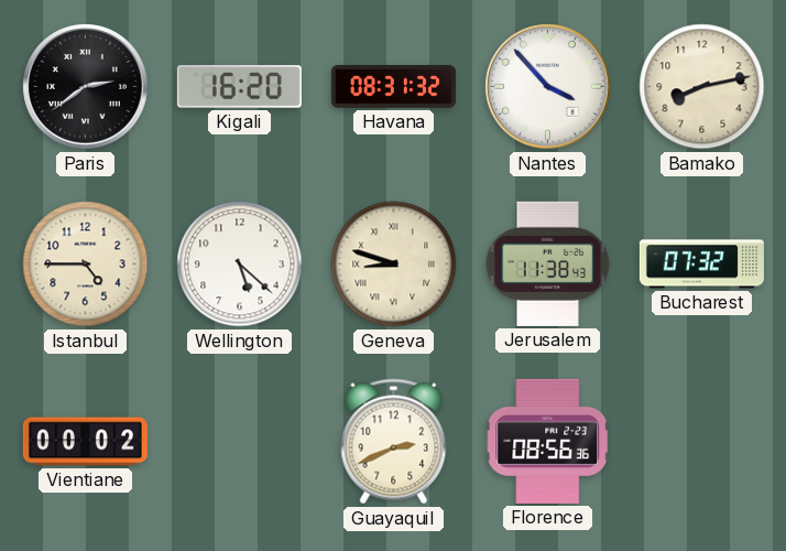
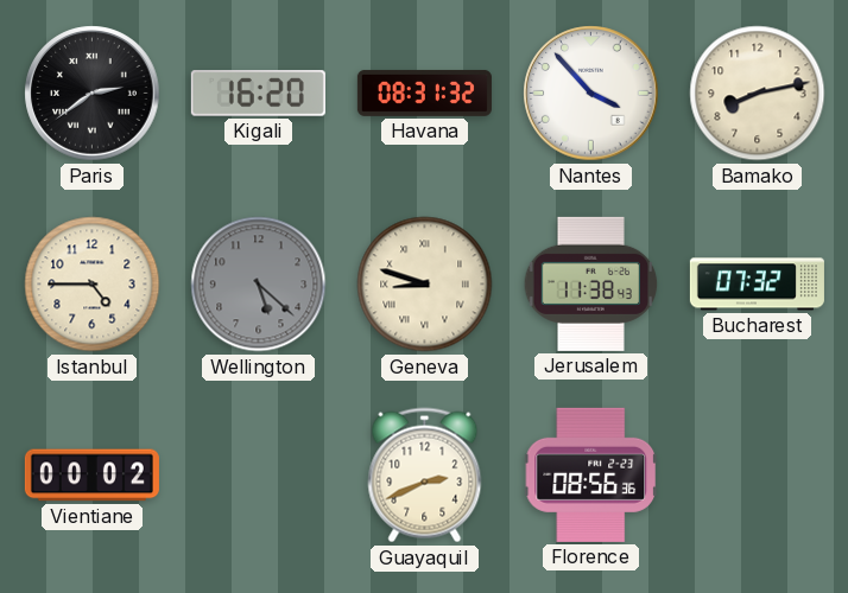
Wellington dial: white -> grey
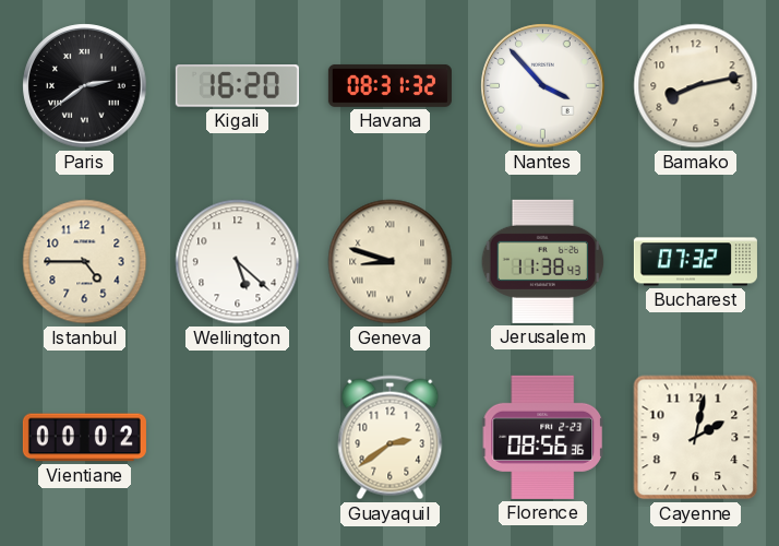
Wellington dial: grey -> white
Guayaquil: 2:41 -> 2:39
Cayenne: none -> 2:02
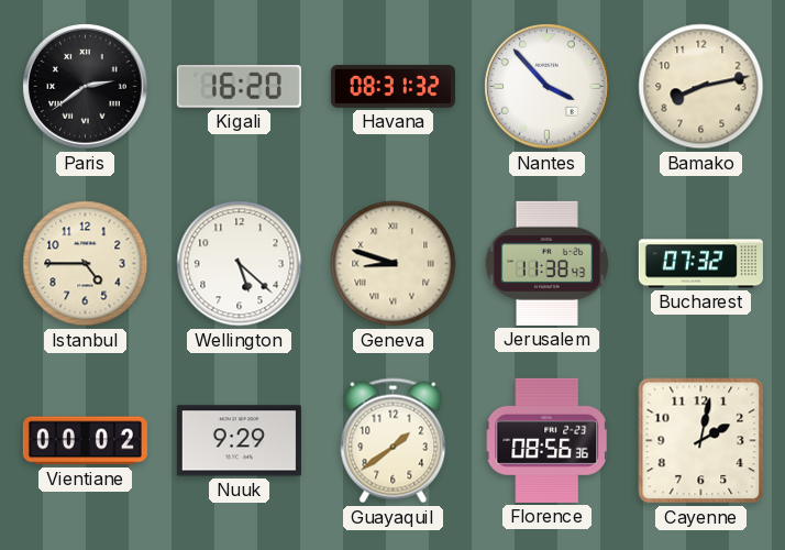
Nuuk: none -> 9:29
Guayaquil: 2:39 -> 1:39
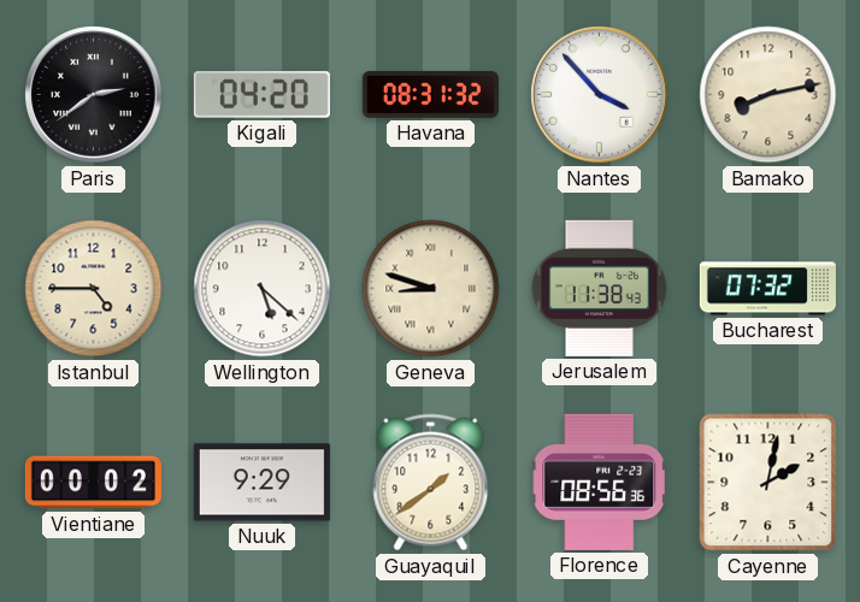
Kigali: 16:20 -> 04:20
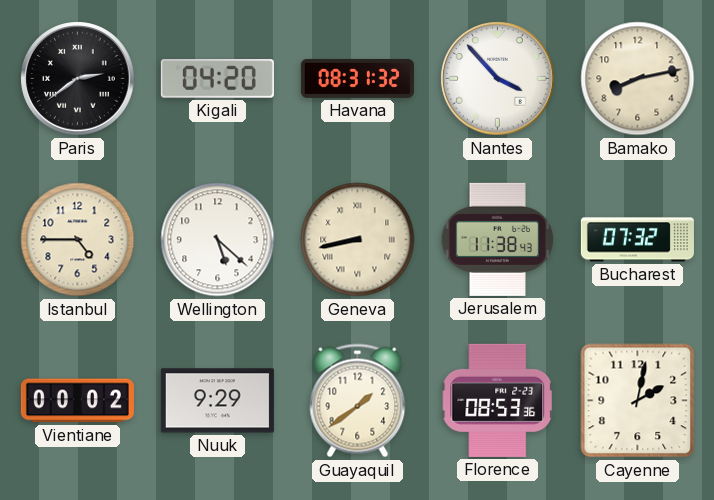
Geneva: 8:48 -> 8:43
Florence: 08:56 -> 08:53
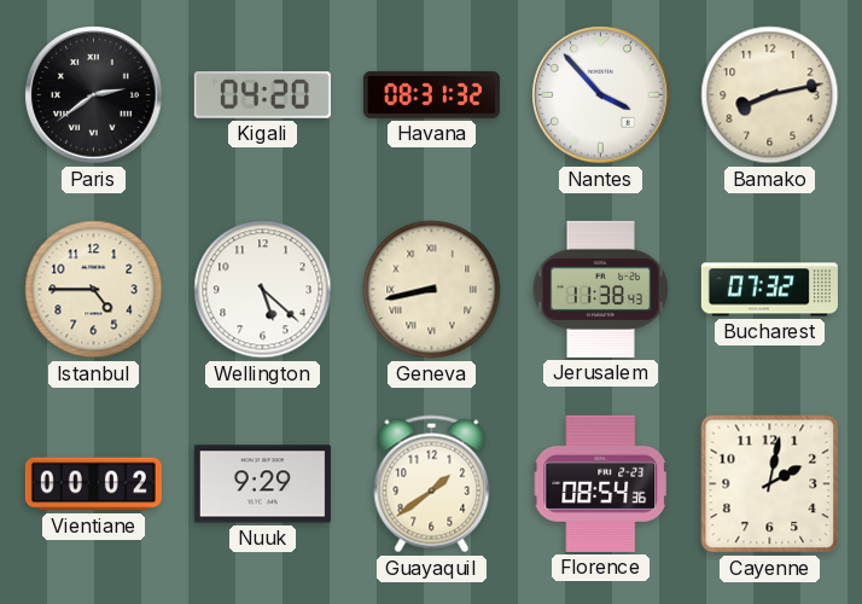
Florence: 08:53 -> 08:54
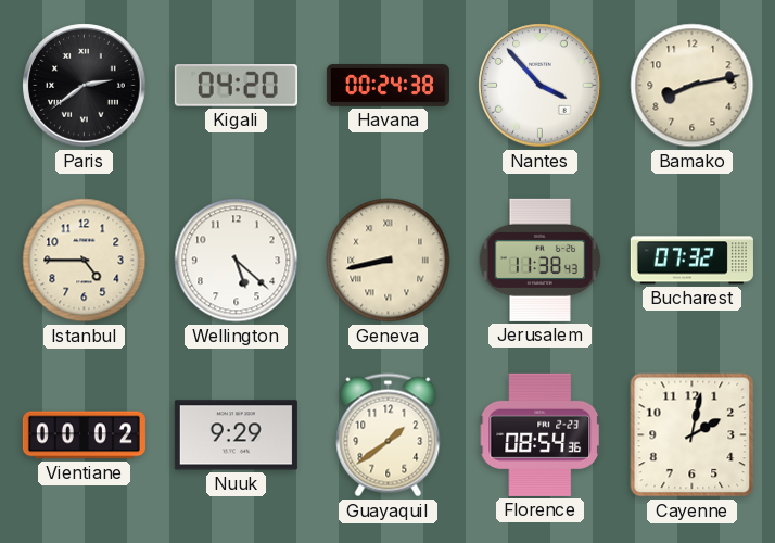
Havana: 08:31 -> 00:24
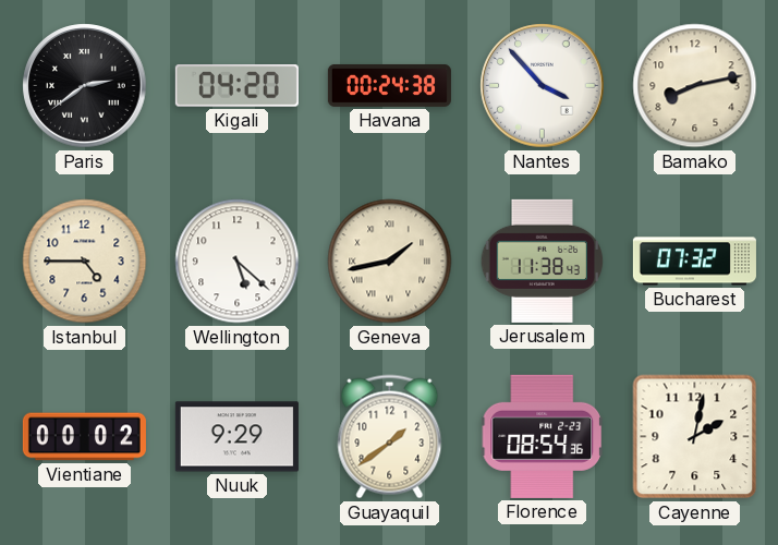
Geneva: 8:43 -> 1:43
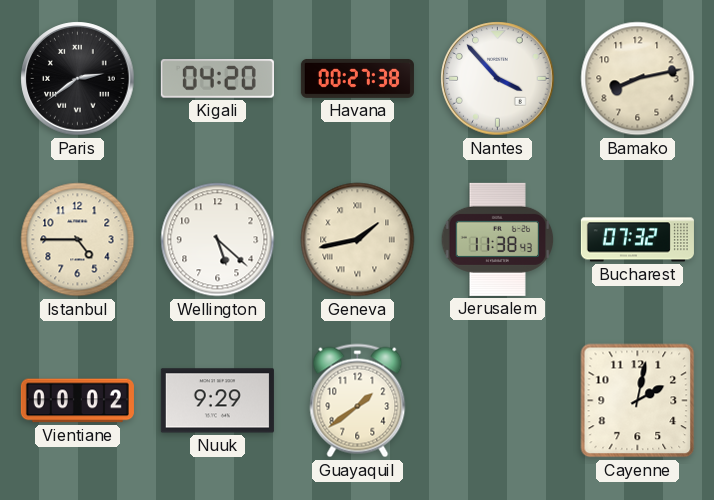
Havana: 00:24 -> 00:27
Florence: 08:54 -> none
